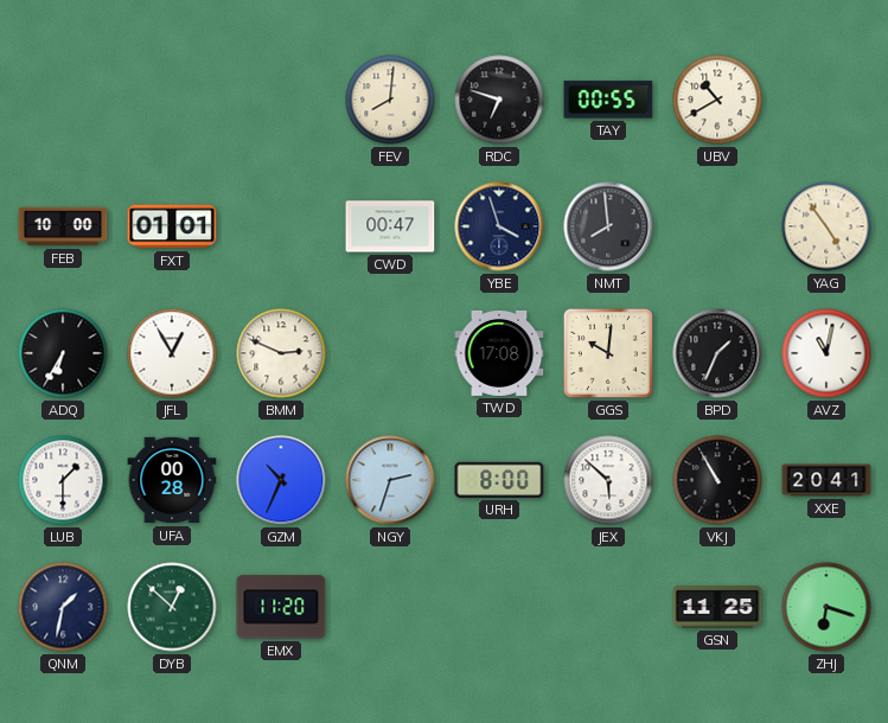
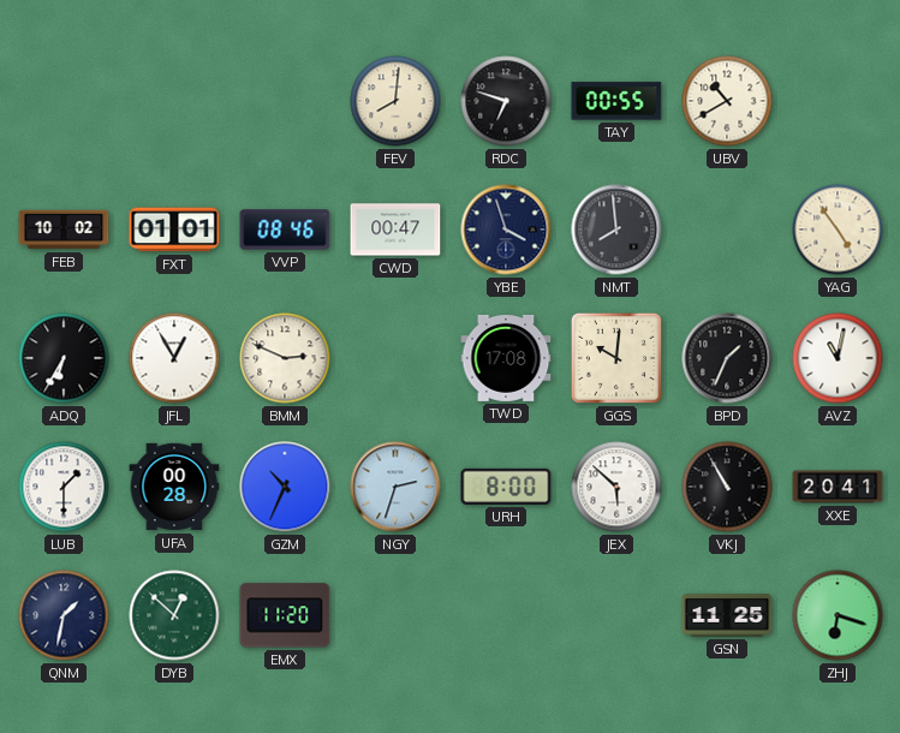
FEB: 10:00 -> 10:02
VVP: none -> 08:46
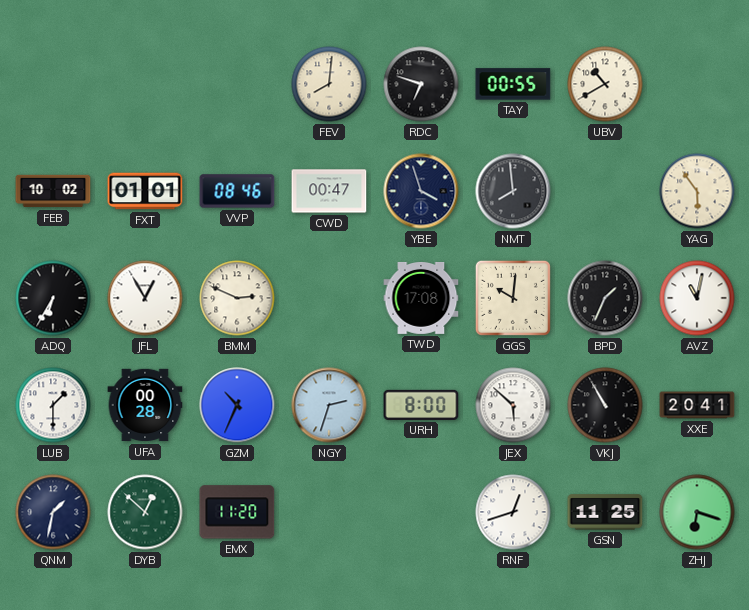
YAG: 4:54 -> 5:54
RNF: none -> 12:42
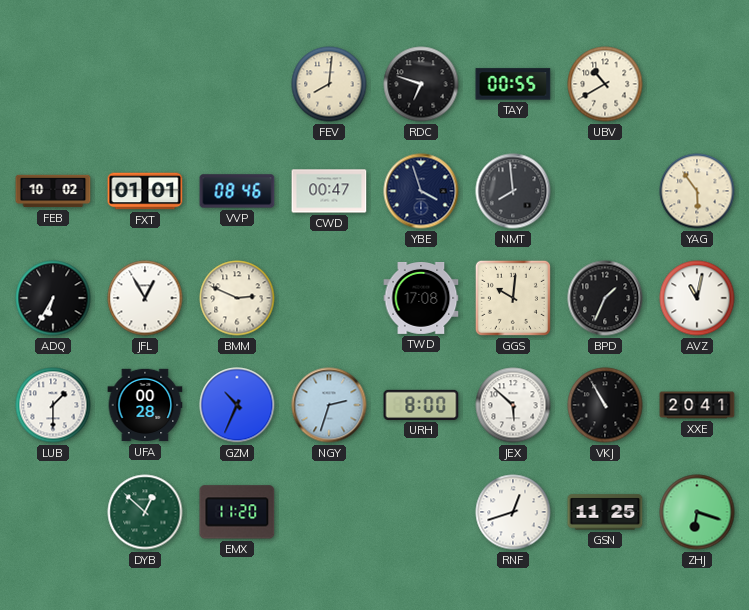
QNM: 1:32 -> none
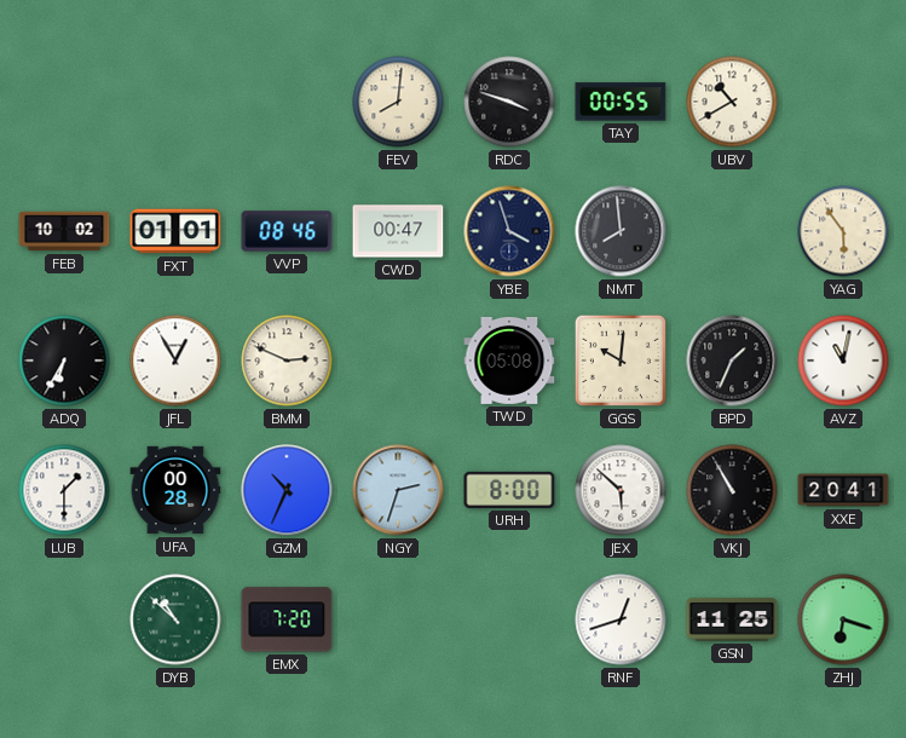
RDC: 6:48 -> 3:48
TWD: 17:08 -> 05:08
DYB: 12:52 -> 10:52
EMX: 11:20 -> 7:20
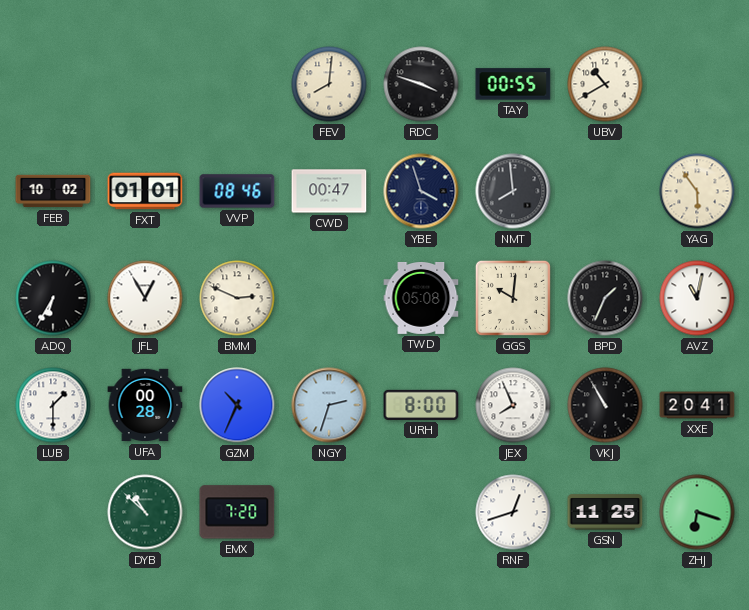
JEX: 5:52 -> 7:56
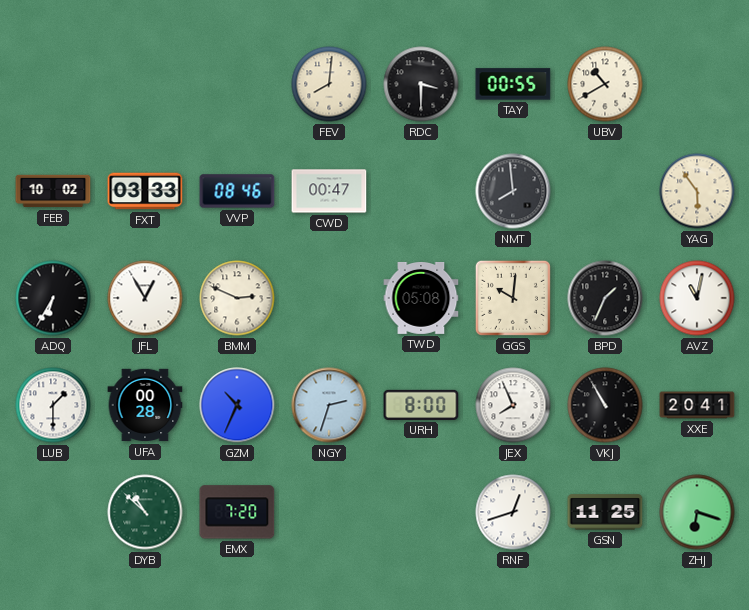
RDC: 3:48 -> 3:30
FXT: 01:01 -> 03:33
YBE: 3:57 -> none
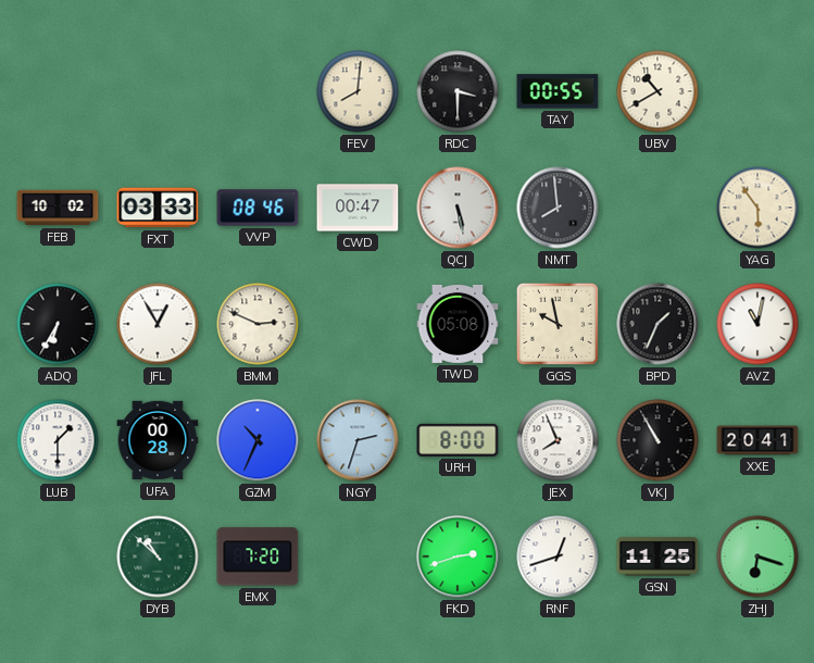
QCJ: none -> 5:28
GGS: 10:01 -> 9:58
FKD: none -> 2:42
